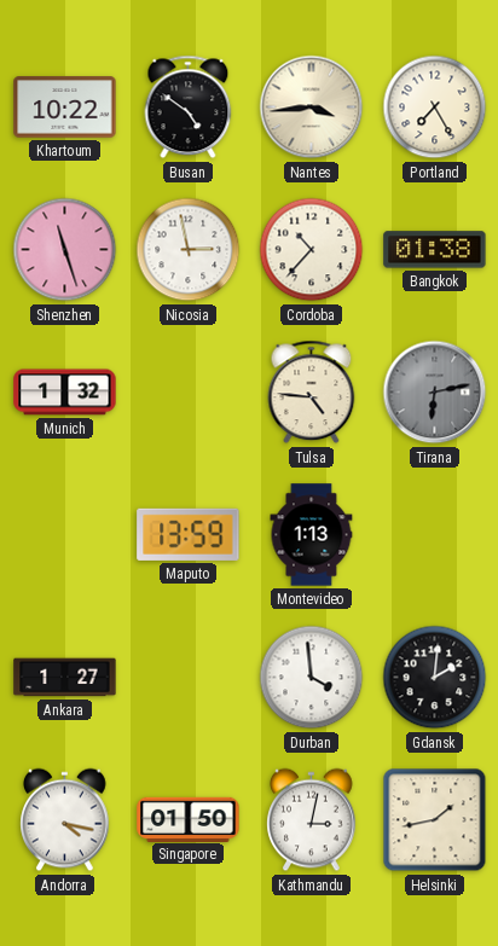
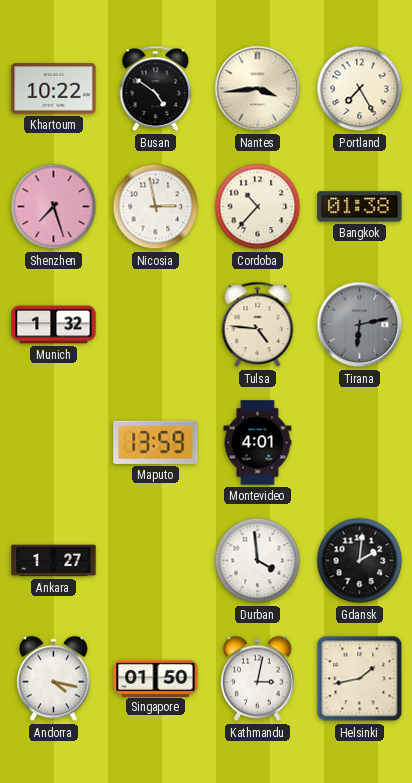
Shenzhen: 11:27 -> 7:27
Montevideo: 1:13 -> 4:01
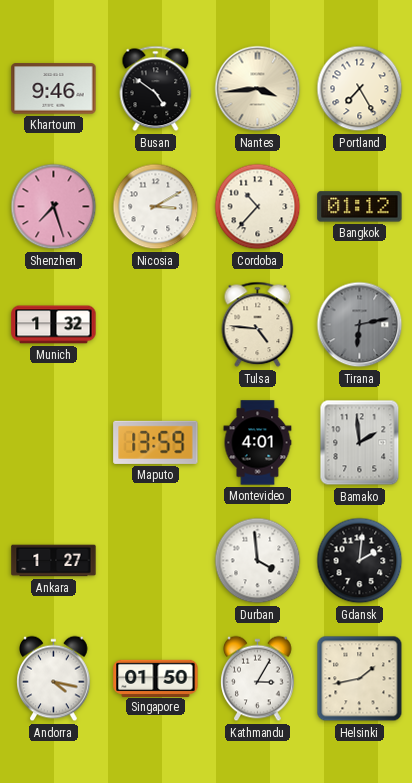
Khartoum: 10:22 -> 9:46
Nicosia: 2:58 -> 3:10
Bangkok: 01:38 -> 01:12
Bamako: none -> 1:59
Kathmandu: 3:02 -> 3:05
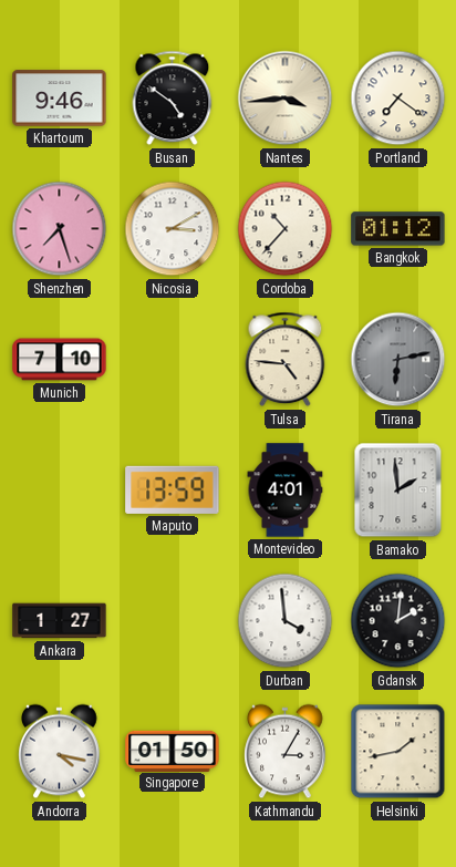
Portland: 7:25 -> 7:21
Munich: 1:32 -> 7:10
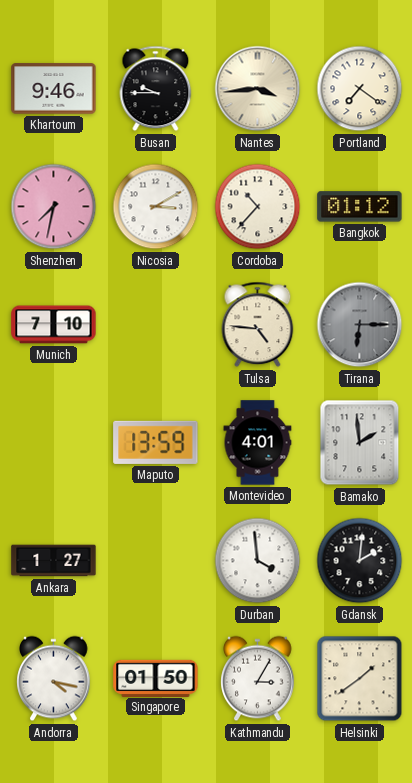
Busan: 4:51 -> 9:45
Shenzhen: 7:27 -> 7:32
Tirana: 6:13 -> 6:15
Helsinki: 1:43 -> 1:39
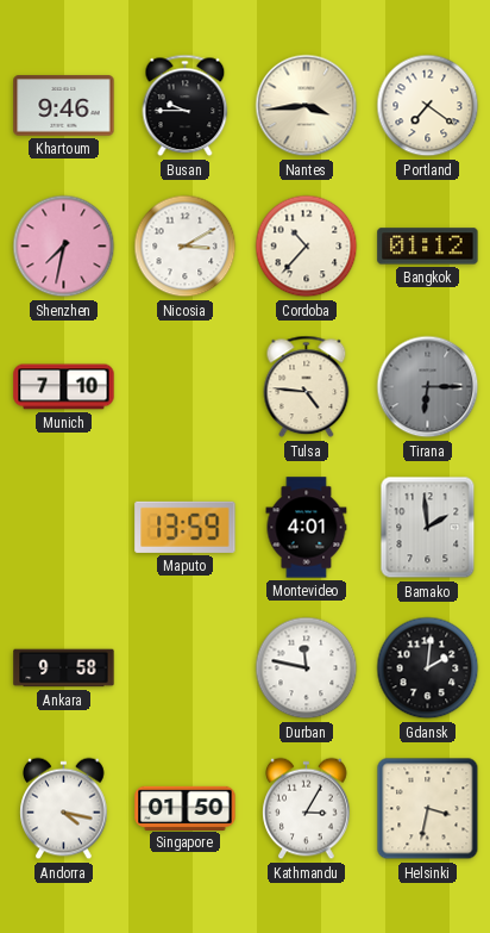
Ankara: 1:27 -> 9:58
Durban: 3:59 -> 11:47
Helsinki: 1:39 -> 3:32
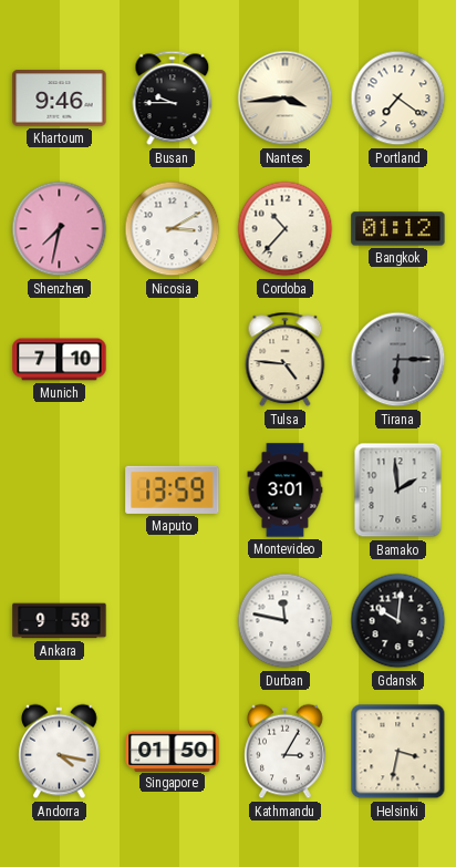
Montevideo: 4:01 -> 3:01
Gdansk: 2:01 -> 10:01
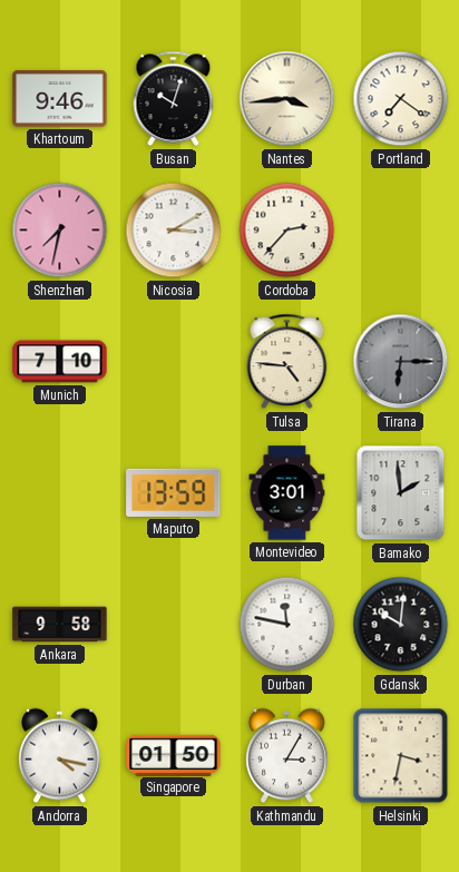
Busan: 9:45 -> 10:03
Cordoba: 10:37 -> 2:37
Bangkok: 01:12 -> none
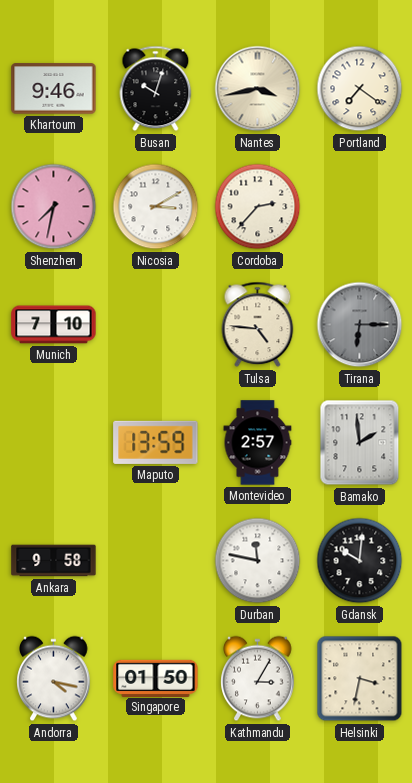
Nantes: 3:44 -> 3:43
Montevideo: 3:01 -> 2:57
